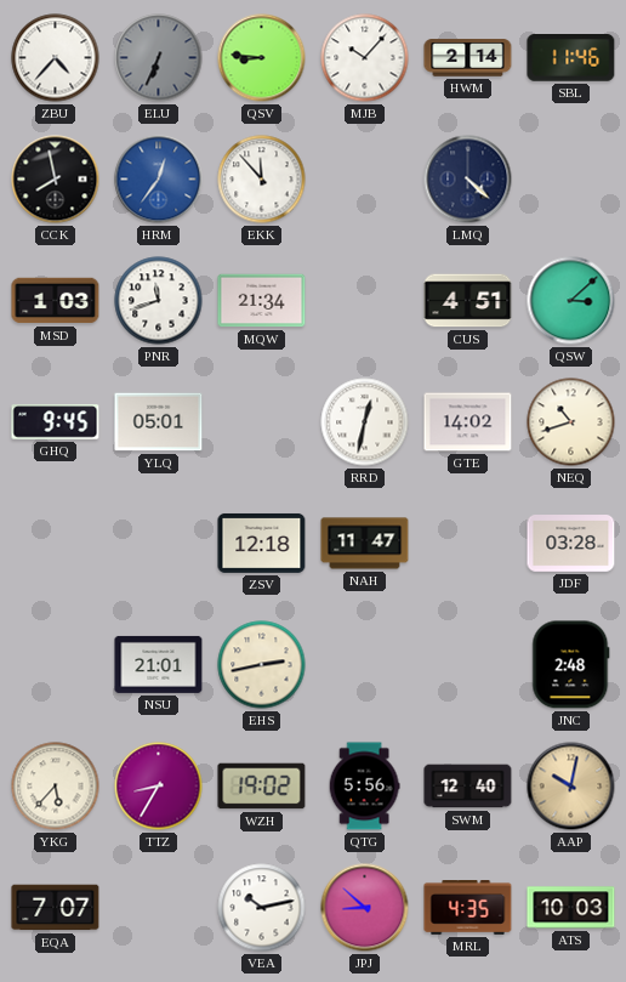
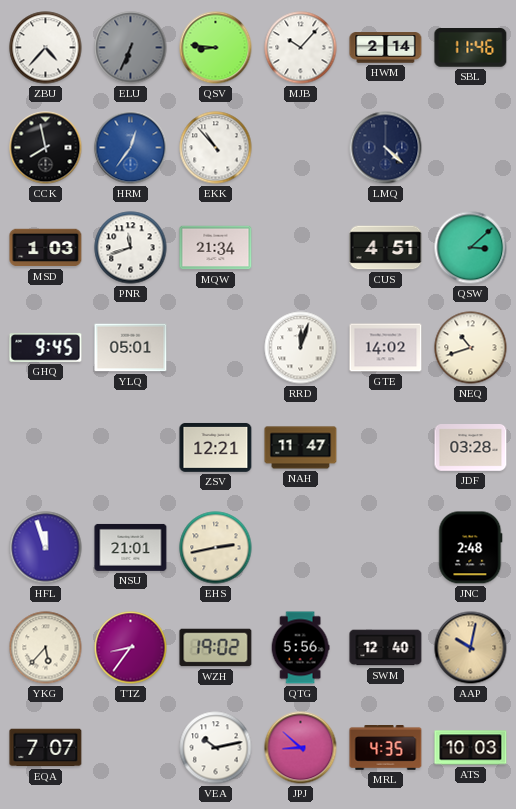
EKK: 11:53 -> 10:53
RRD: 12:32 -> 12:03
ZSV: 12:18 -> 12:21
HFL: none -> 11:57
TTZ: 8:35 -> 8:36
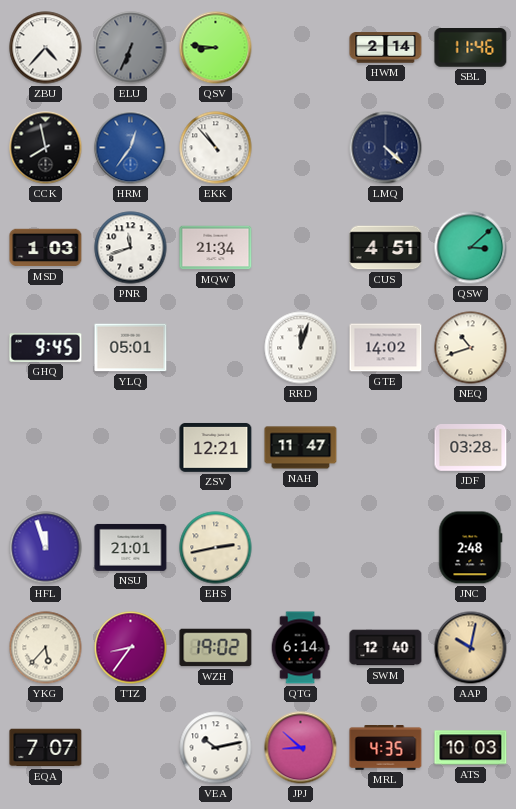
MJB: 10:07 -> none
QTG: 5:56 -> 6:14
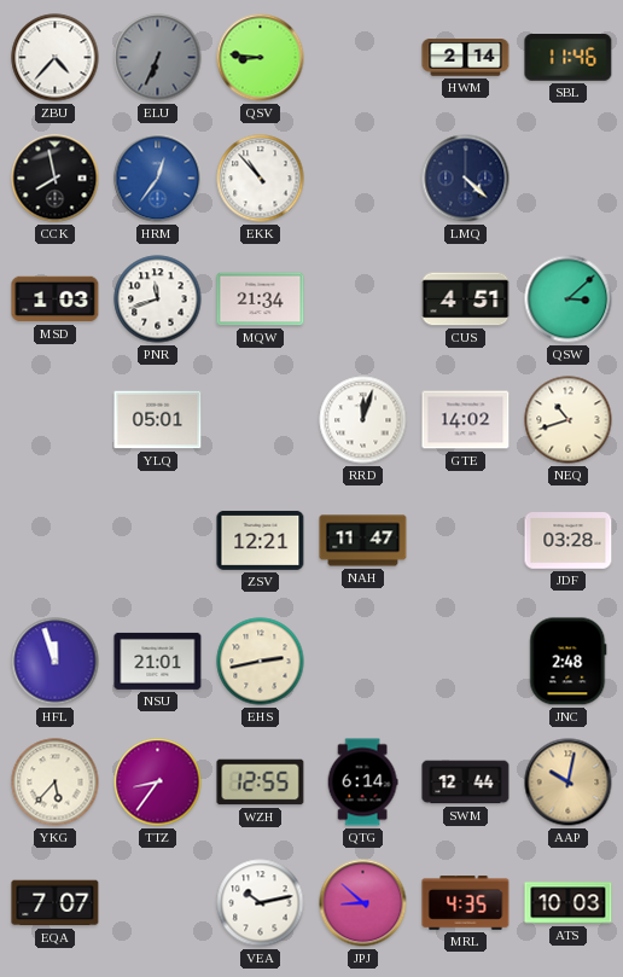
GHQ: 9:45 -> none
WZH: 19:02 -> 12:55
SWM: 12:40 -> 12:44
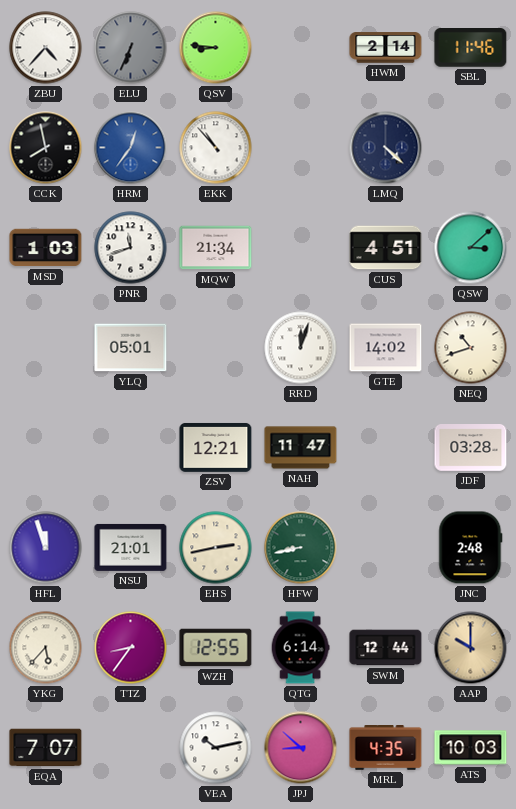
HFW: none -> 8:43
AAP: 10:02 -> 10:00
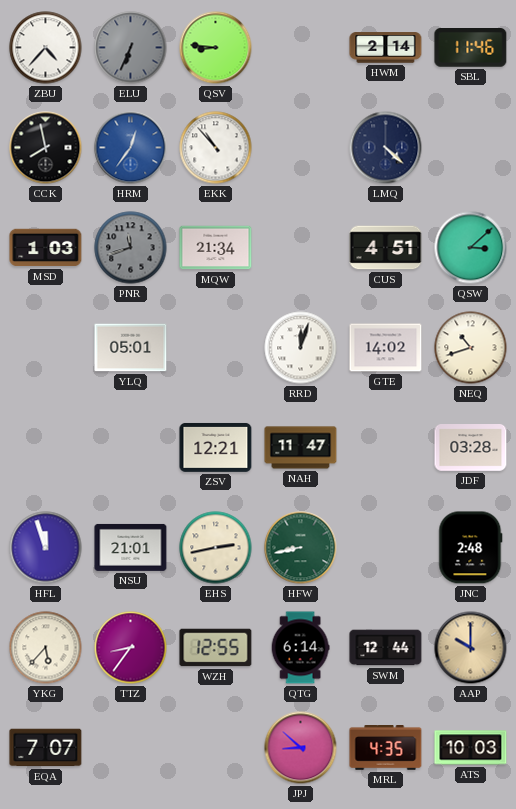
PNR dial: white -> grey
VEA: 10:13 -> none
